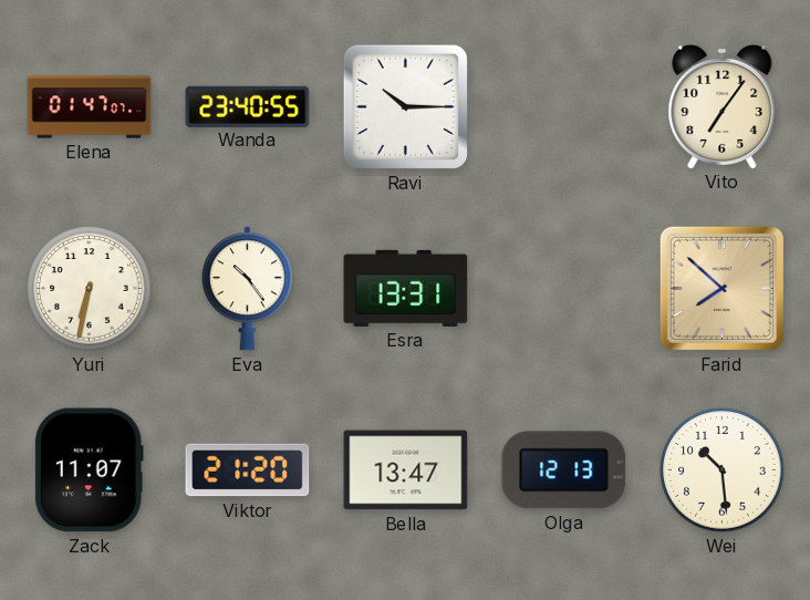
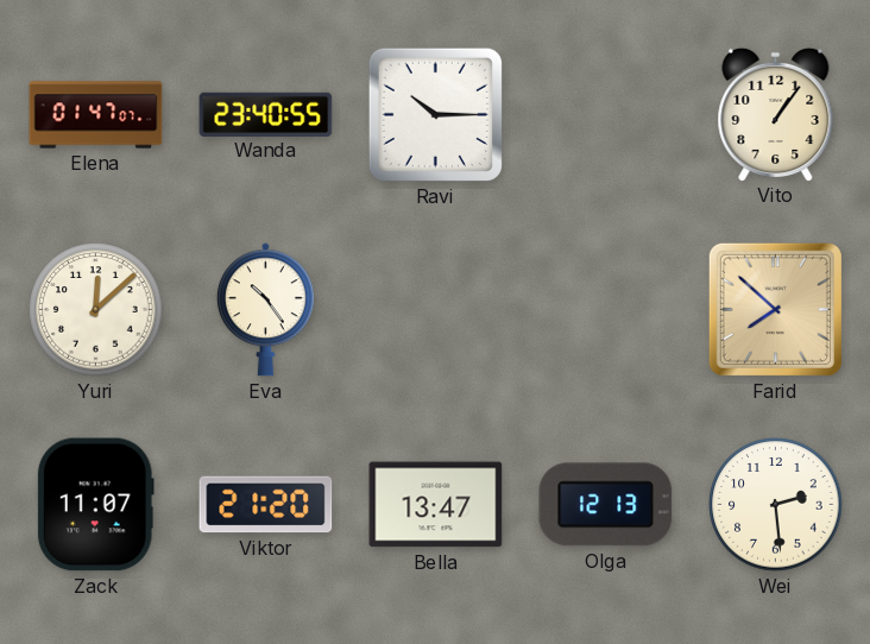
Vito: 7:06 -> 1:06
Yuri: 6:32 -> 12:08
Esra: 13:31 -> none
Wei: 10:29 -> 2:29
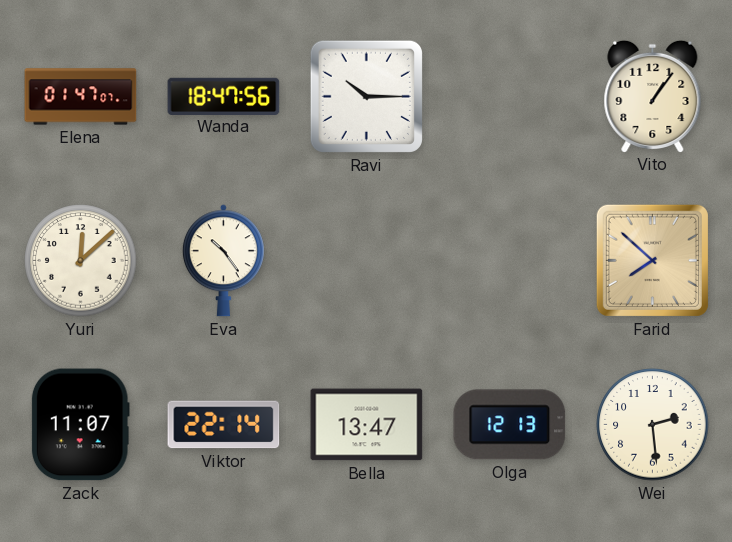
Wanda: 23:40 -> 18:47
Viktor: 21:20 -> 22:14
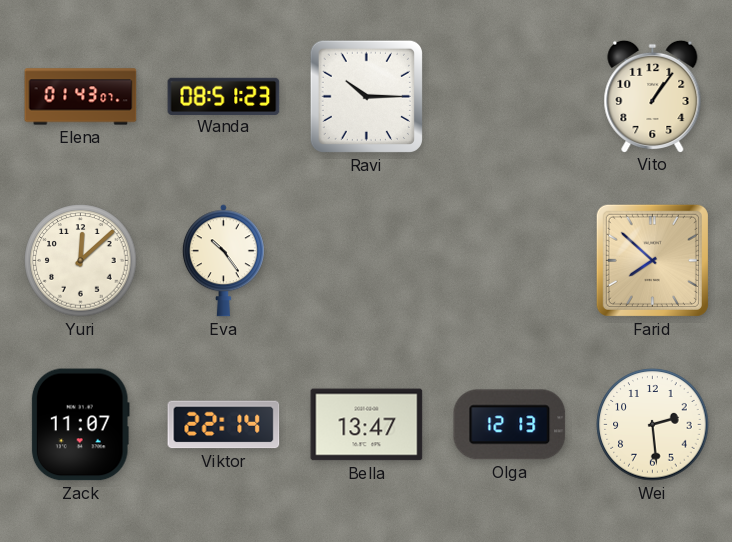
Elena: 01:47 -> 01:43
Wanda: 18:47 -> 08:51
